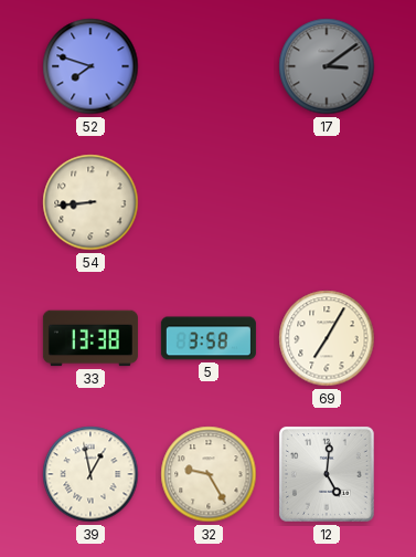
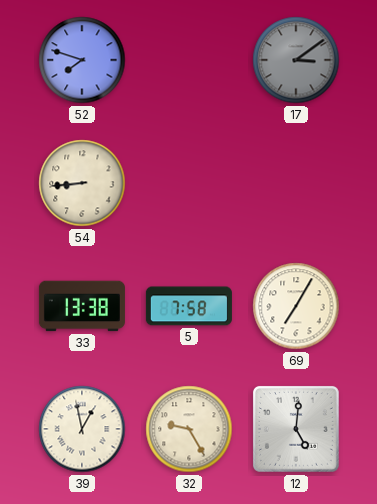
5: 3:58 -> 7:58
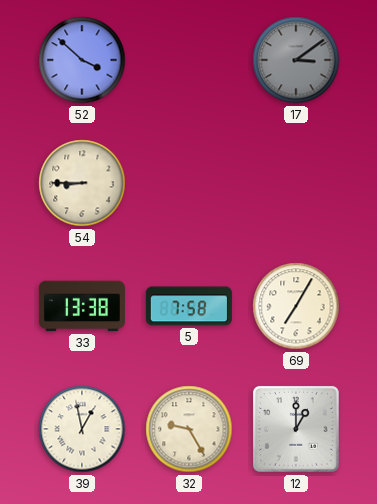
52: 7:48 -> 3:52
54: 8:44 -> 8:45
12: 5:01 -> 1:00
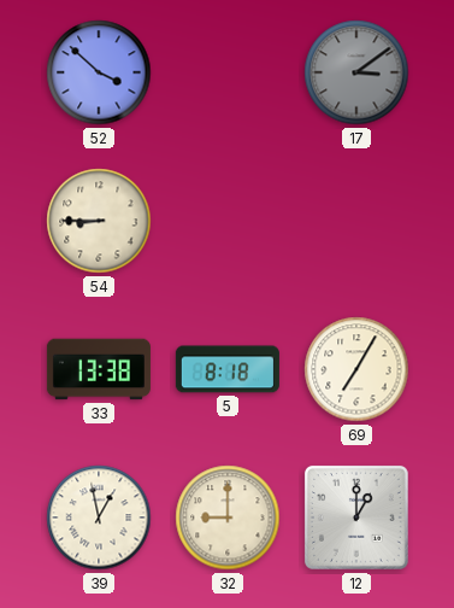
5: 7:58 -> 8:18
32: 9:25 -> 9:00
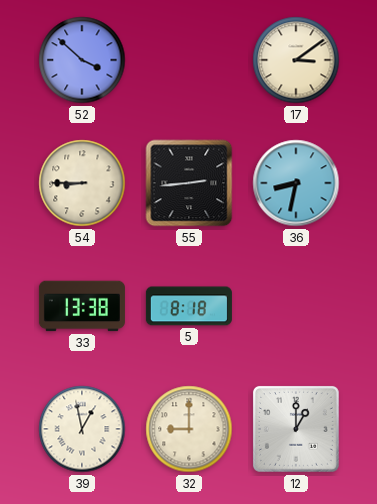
17 dial: grey -> cream
55: none -> 2:44
36: none -> 8:32
69: 7:05 -> none
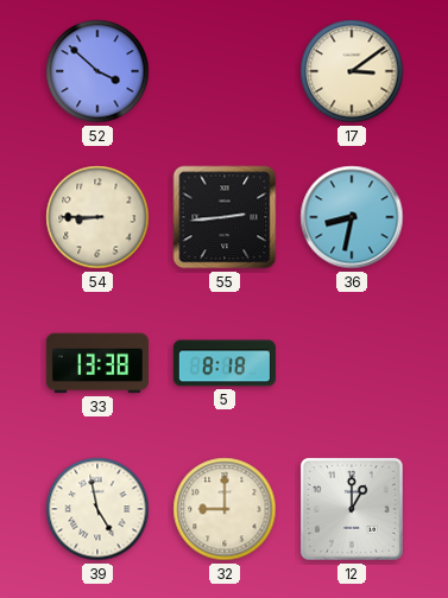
39: 12:58 -> 4:58
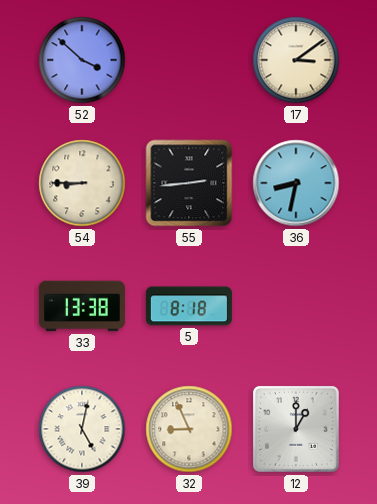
39: 4:58 -> 5:02
32: 9:00 -> 8:56
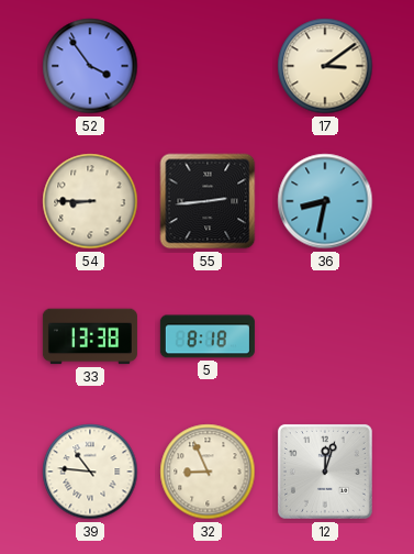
52: 3:52 -> 3:54
39: 5:02 -> 10:46
12: 1:00 -> 12:03
